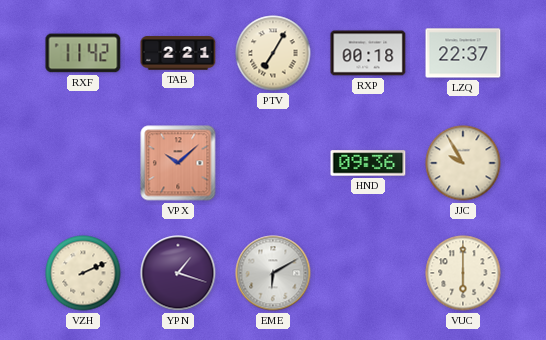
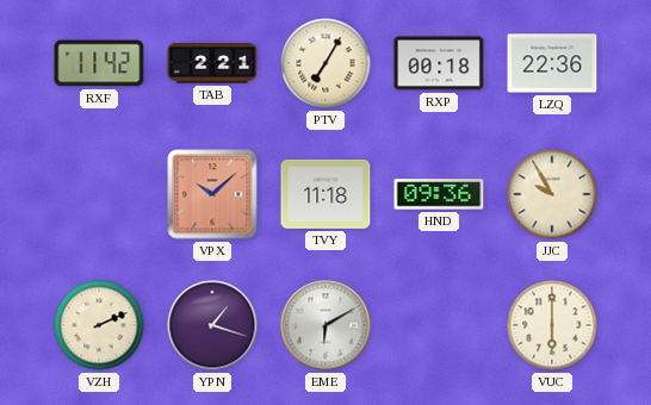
LZQ: 22:37 -> 22:36
TVY: none -> 11:18
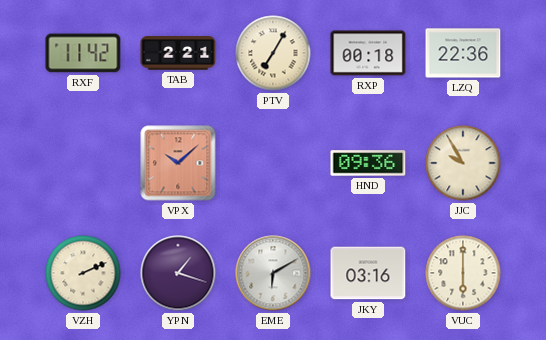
TVY: 11:18 -> none
JKY: none -> 03:16
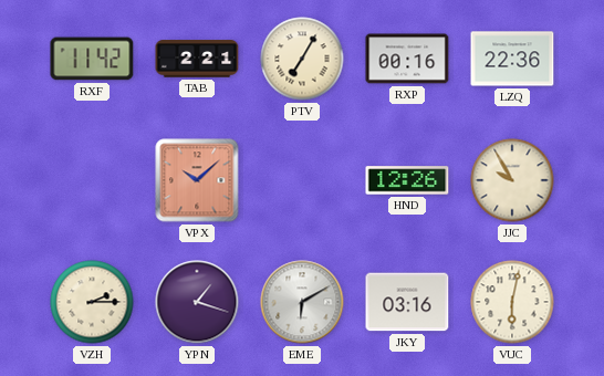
RXP: 00:18 -> 00:16
HND: 09:36 -> 12:26
VZH: 2:11 -> 2:15
VUC: 6:00 -> 6:02
